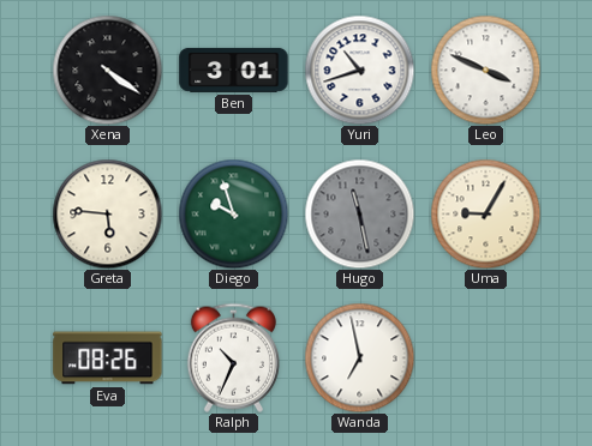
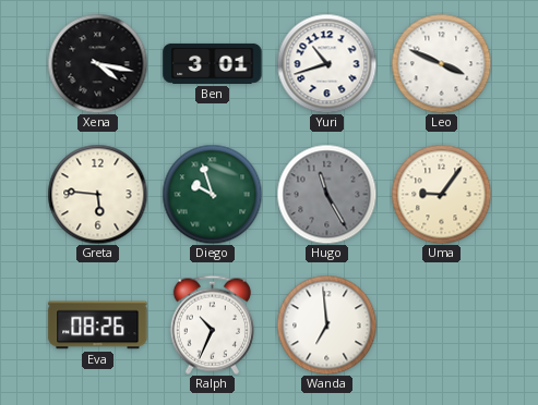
Xena: 4:21 -> 4:17
Hugo: 11:28 -> 11:25
Uma: 9:05 -> 9:06
Wanda: 6:58 -> 6:59
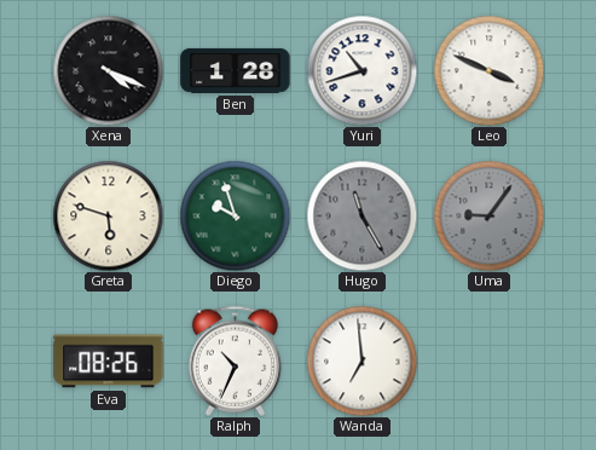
Xena: 4:17 -> 4:19
Ben: 3:01 -> 1:28
Greta: 5:46 -> 5:48
Uma dial: cream -> grey
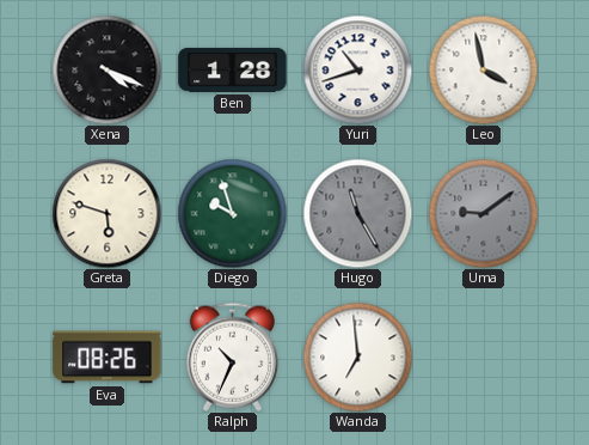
Leo: 3:49 -> 3:58
Uma: 9:06 -> 9:09
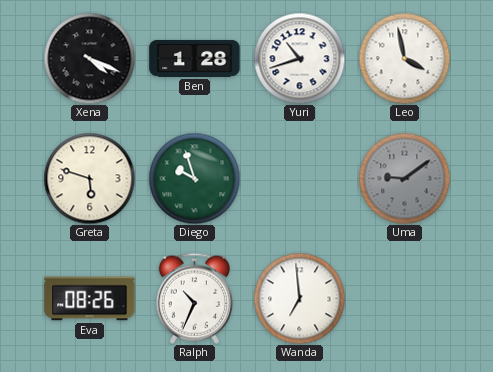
Hugo: 11:25 -> none
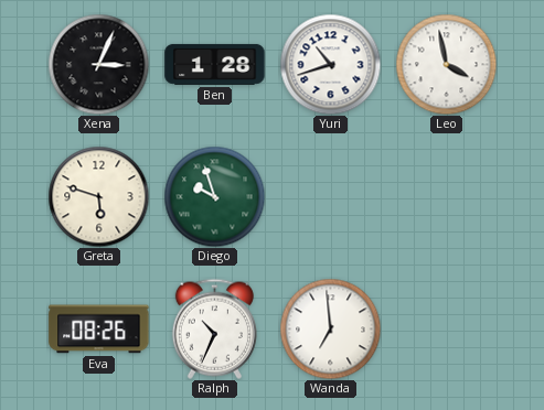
Xena: 4:19 -> 3:04
Uma: 9:09 -> none
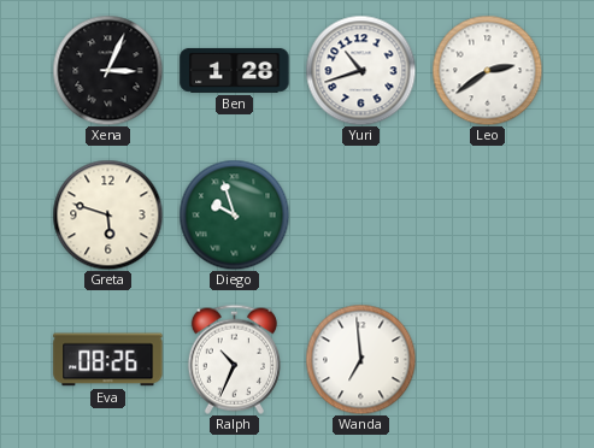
Leo: 3:58 -> 2:39
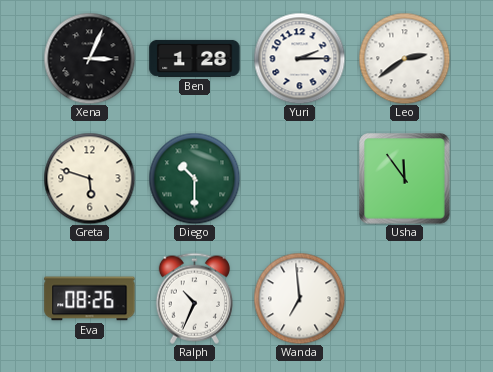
Yuri: 10:42 -> 2:15
Diego: 9:57 -> 10:30
Usha: none -> 11:54
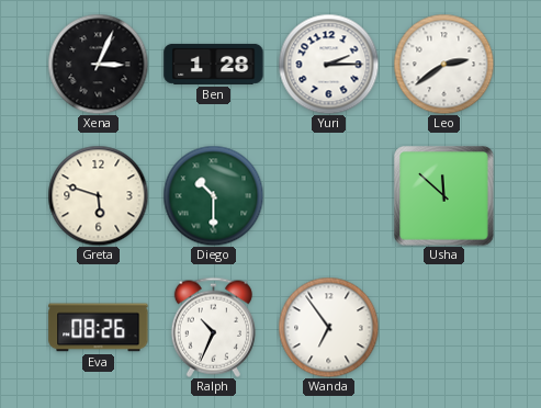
Usha: 11:54 -> 11:52
Wanda: 6:59 -> 6:54
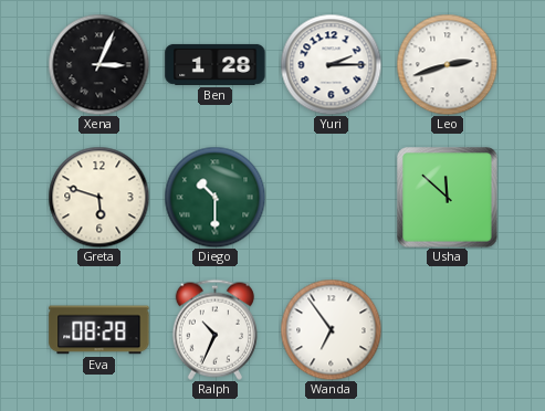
Leo: 2:39 -> 2:42
Eva: 08:26 -> 08:28
